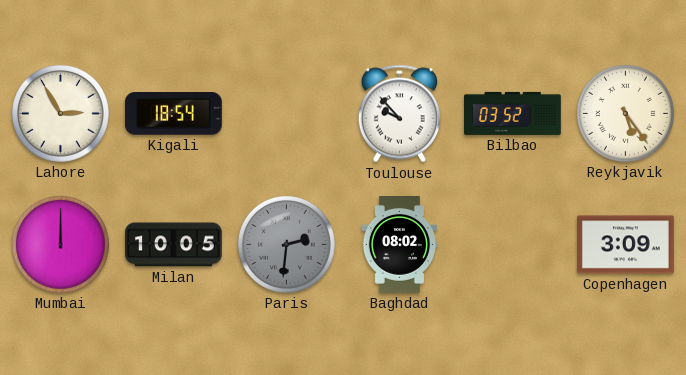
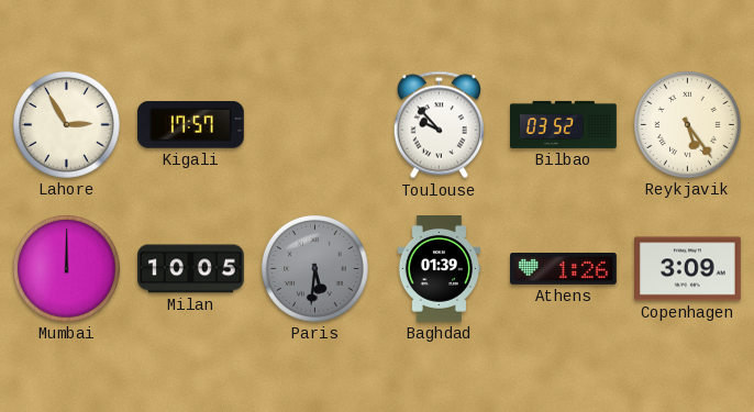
Kigali: 18:54 -> 17:57
Paris: 2:31 -> 5:31
Baghdad: 08:02 -> 01:39
Athens: none -> 1:26
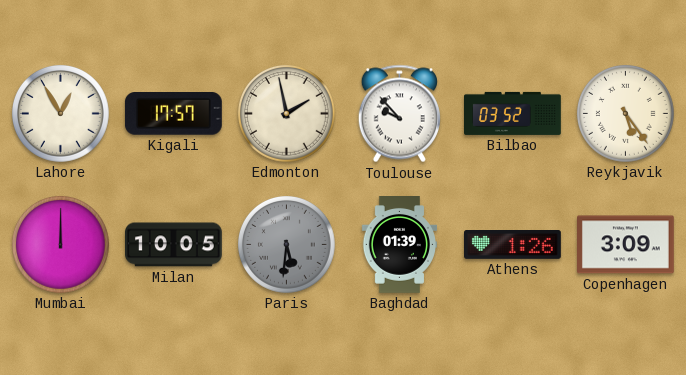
Lahore: 2:55 -> 12:55
Edmonton: none -> 1:58
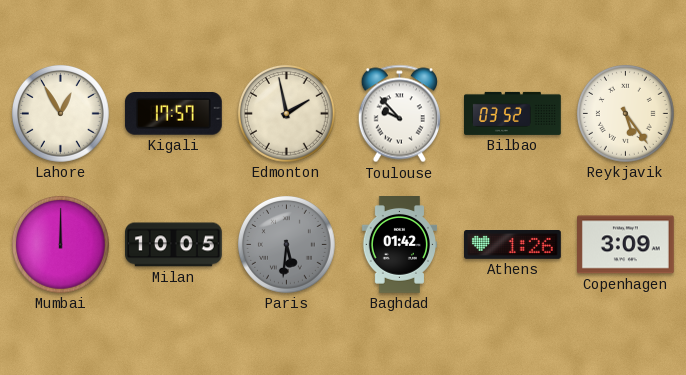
Baghdad: 01:39 -> 01:42
